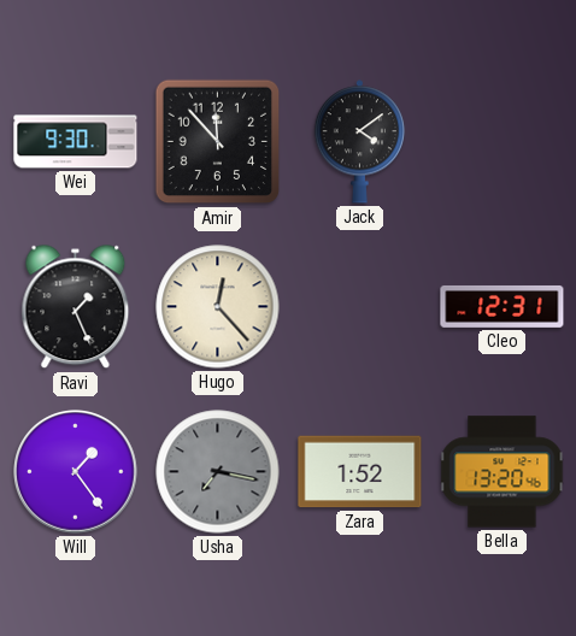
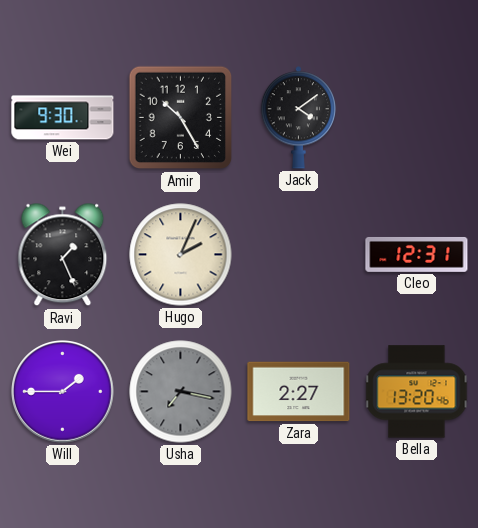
Amir: 11:53 -> 10:25
Hugo: 12:23 -> 2:04
Will: 1:24 -> 1:45
Zara: 1:52 -> 2:27
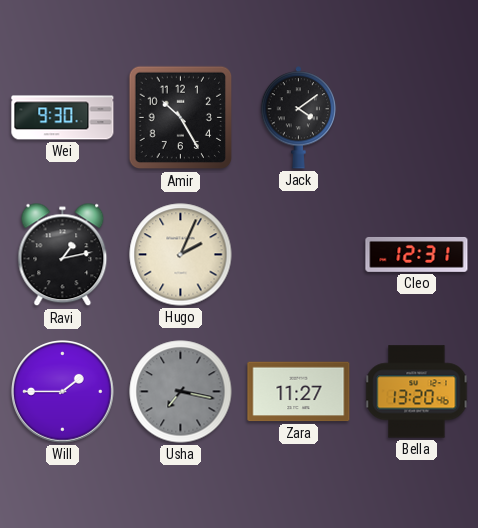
Ravi: 1:26 -> 1:13
Zara: 2:27 -> 11:27
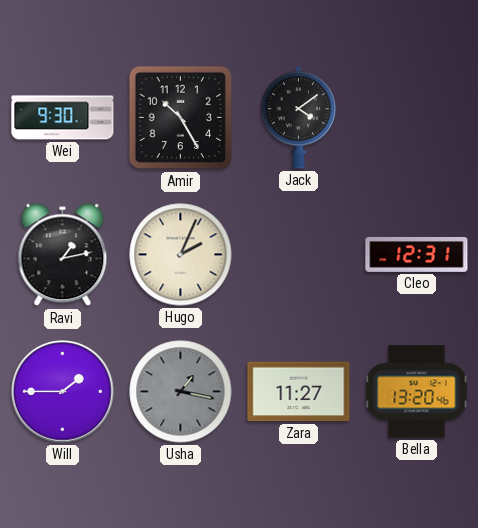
Usha: 7:17 -> 1:17
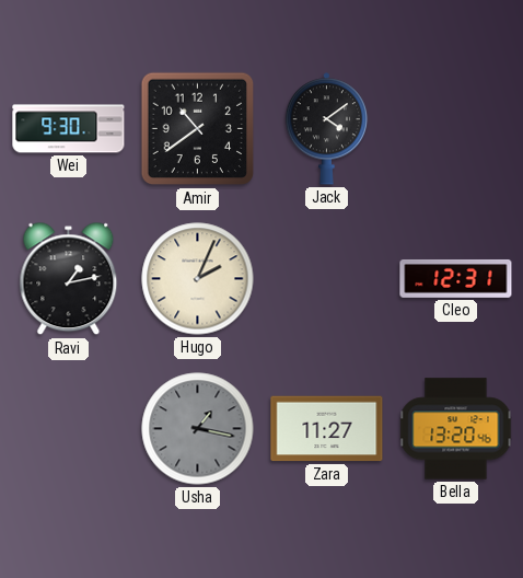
Amir: 10:25 -> 10:39
Will: 1:45 -> none
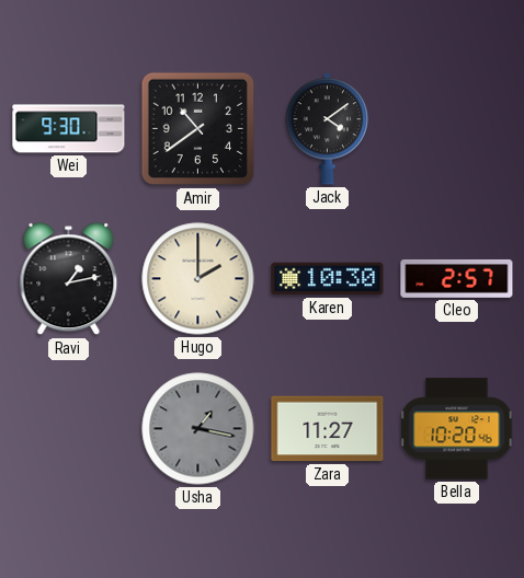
Hugo: 2:04 -> 2:00
Karen: none -> 10:30
Cleo: 12:31 -> 2:57
Bella: 13:20 -> 10:20
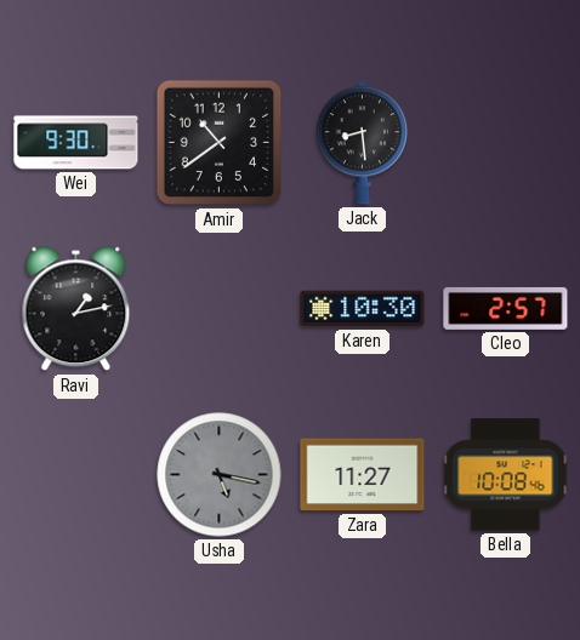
Jack: 4:09 -> 8:29
Hugo: 2:00 -> none
Usha: 1:17 -> 5:17
Bella: 10:20 -> 10:08
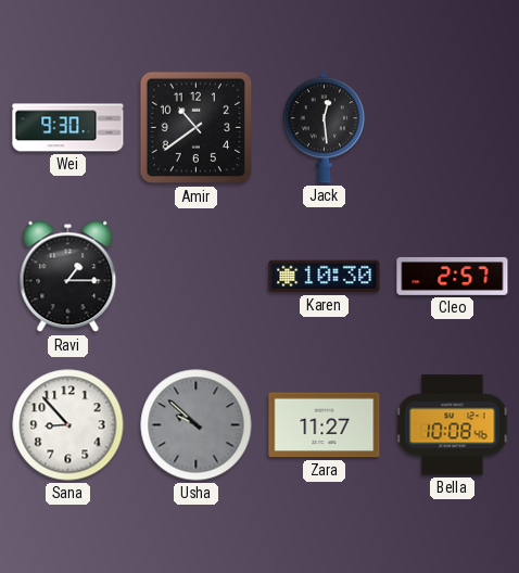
Jack: 8:29 -> 12:29
Ravi: 1:13 -> 1:15
Sana: none -> 8:53
Usha: 5:17 -> 9:52
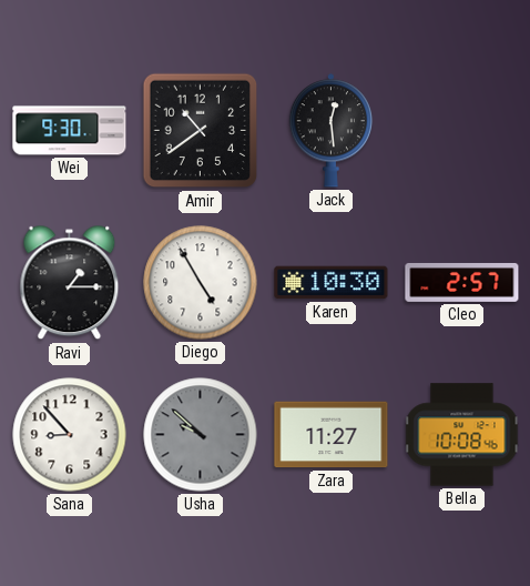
Diego: none -> 4:55
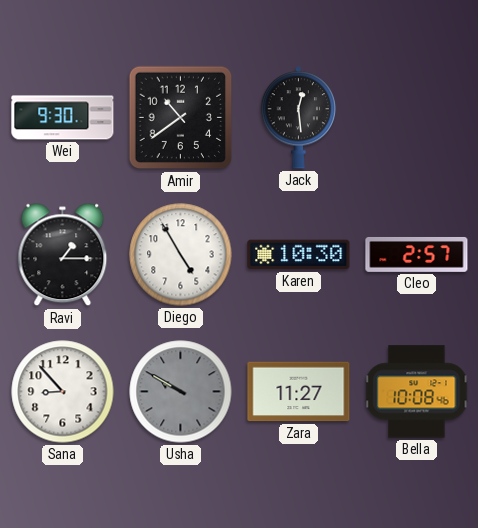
Usha: 9:52 -> 9:50
